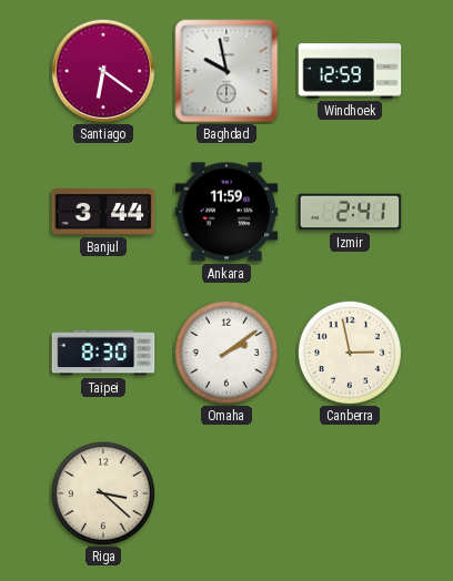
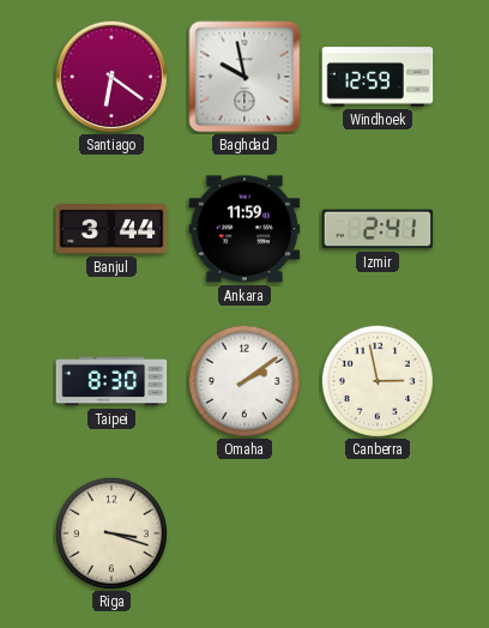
Riga: 3:22 -> 3:18
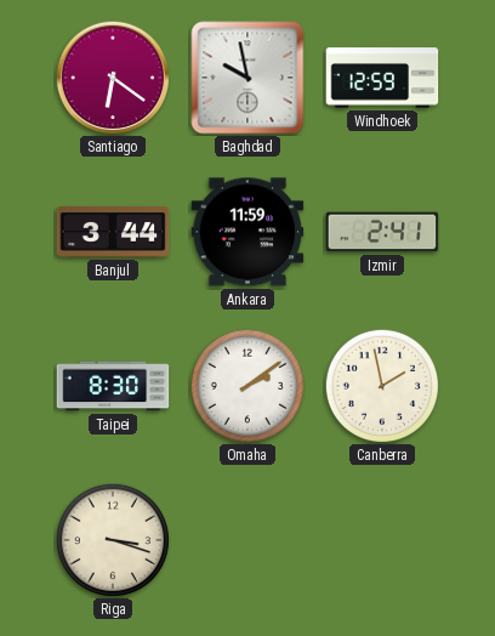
Canberra: 2:58 -> 1:58
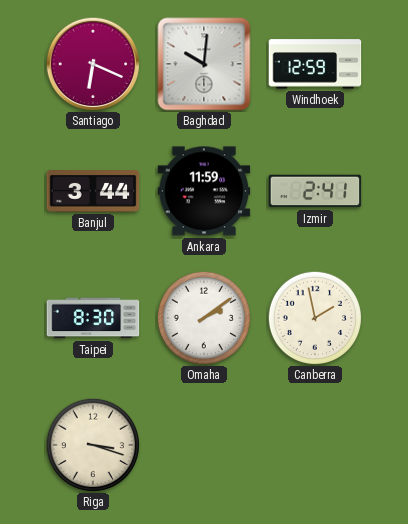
Santiago: 6:21 -> 6:19
Baghdad: 9:58 -> 10:01
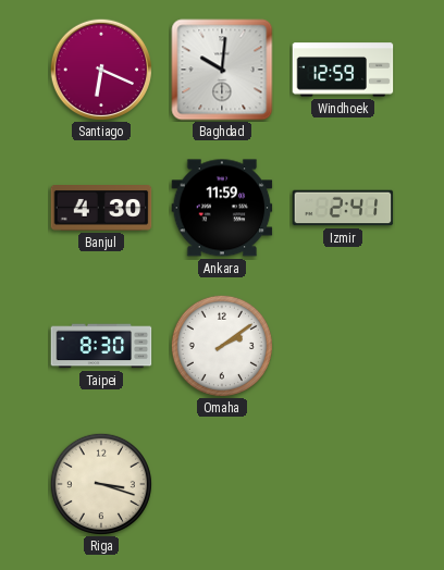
Banjul: 3:44 -> 4:30
Canberra: 1:58 -> none
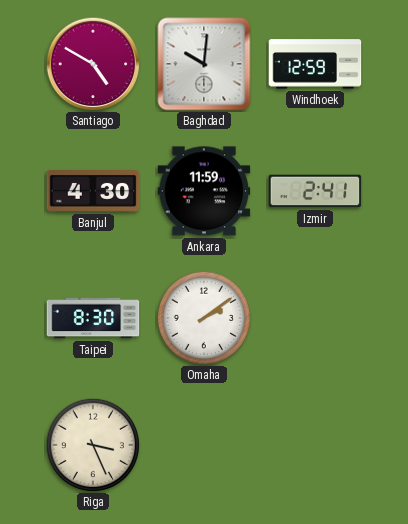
Santiago: 6:19 -> 4:50
Riga: 3:18 -> 3:26
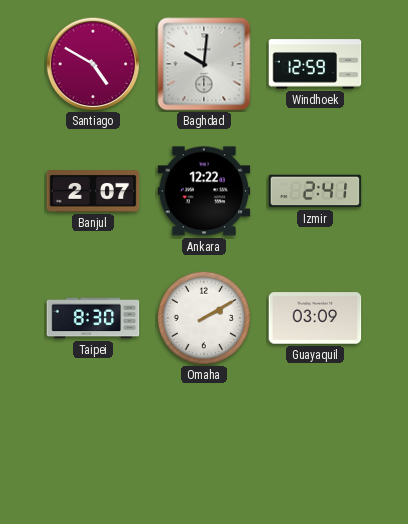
Banjul: 4:30 -> 2:07
Ankara: 11:59 -> 12:22
Omaha: 2:09 -> 2:10
Guayaquil: none -> 03:09
Riga: 3:26 -> none
